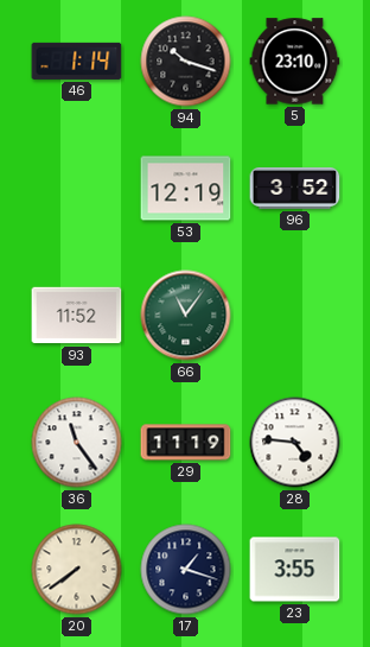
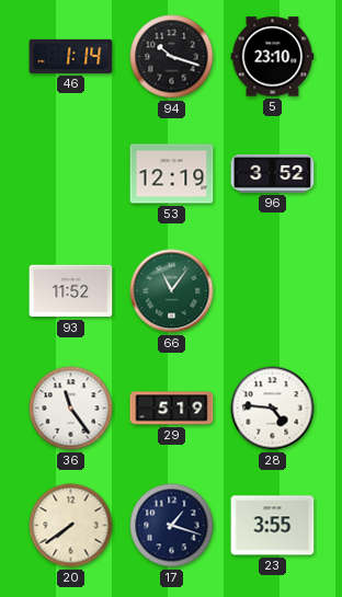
29: 11:19 -> 5:19
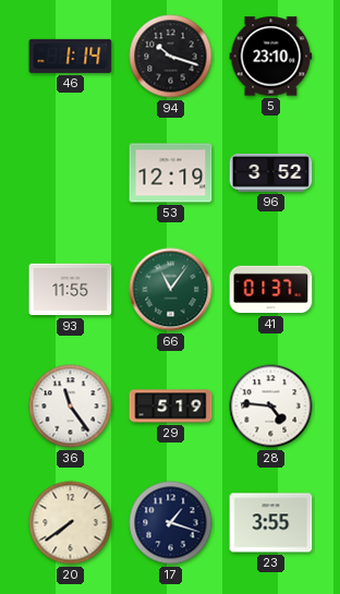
93: 11:52 -> 11:55
41: none -> 01:37
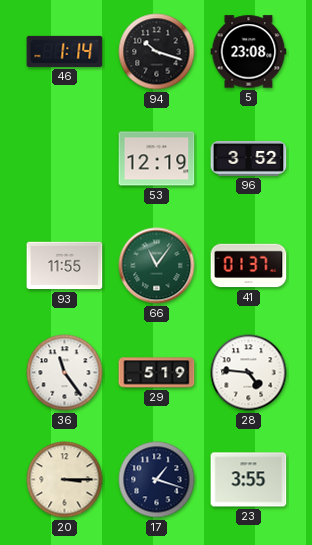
5: 23:10 -> 23:08
20: 7:39 -> 3:15
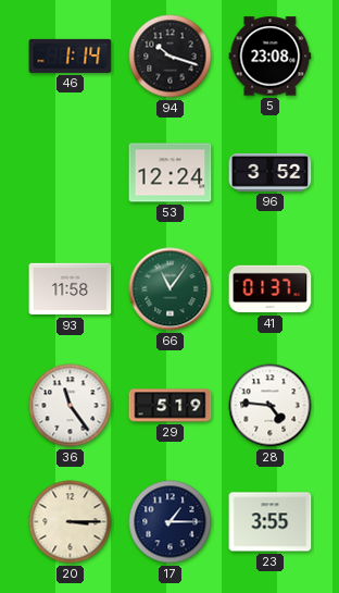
53: 12:19 -> 12:24
93: 11:55 -> 11:58
17: 1:18 -> 1:15
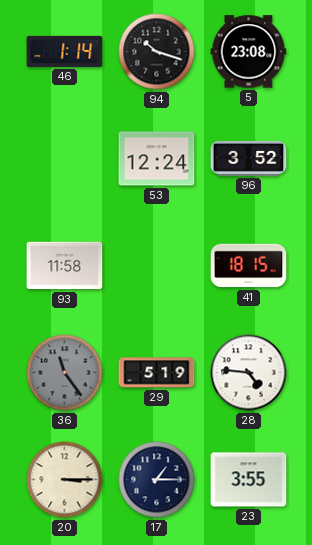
66: 11:06 -> none
41: 01:37 -> 18:15
36 dial: white -> grey
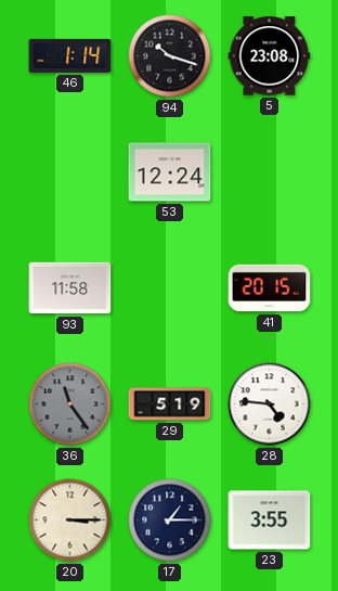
96: 3:52 -> none
41: 18:15 -> 20:15
